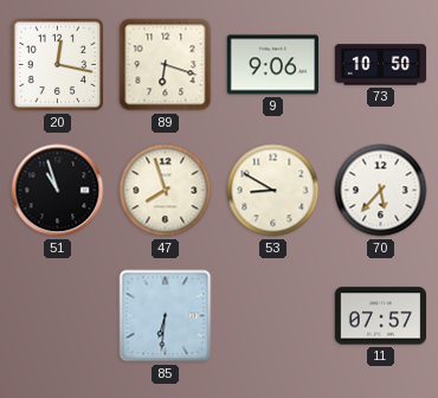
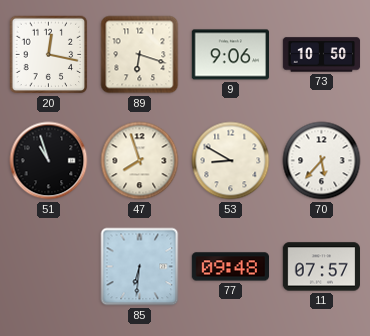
77: none -> 09:48
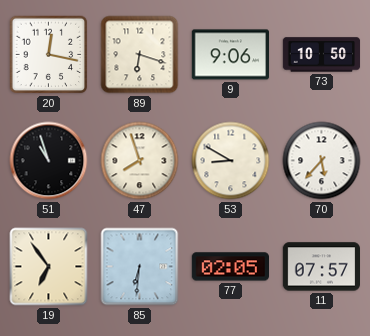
19: none -> 6:54
77: 09:48 -> 02:05
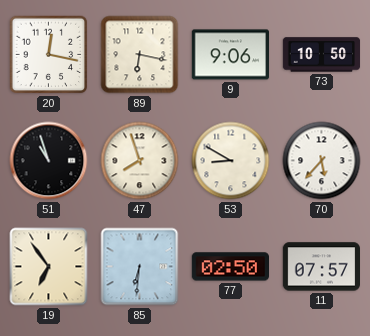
89: 6:18 -> 6:17
77: 02:05 -> 02:50
